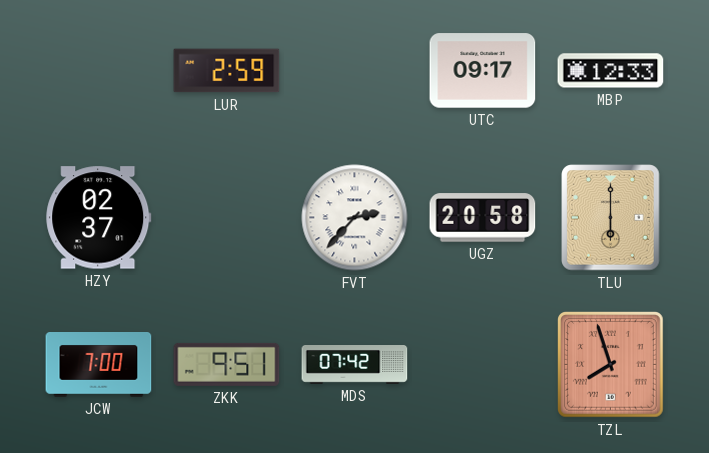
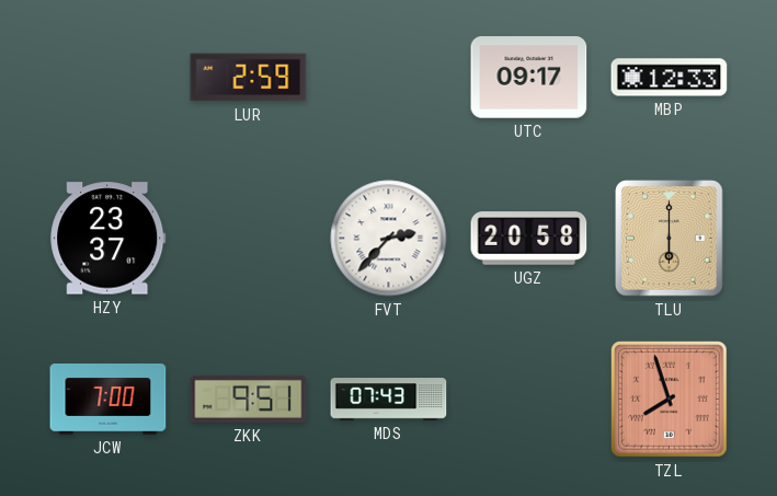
HZY: 02:37 -> 23:37
MDS: 07:42 -> 07:43
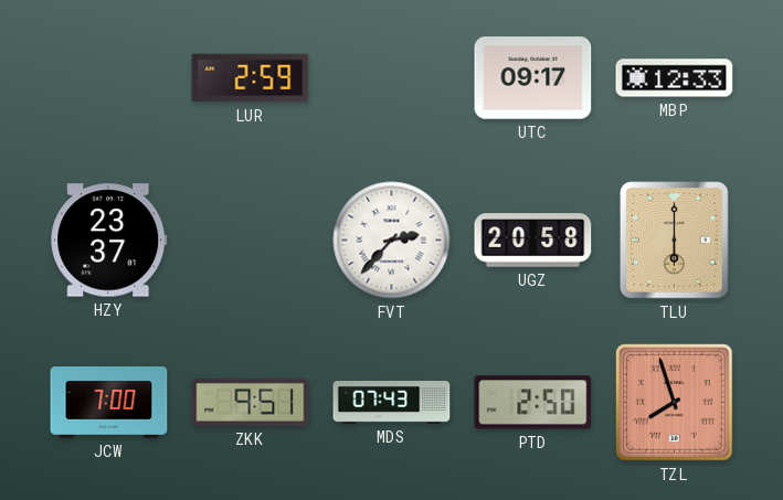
PTD: none -> 2:50
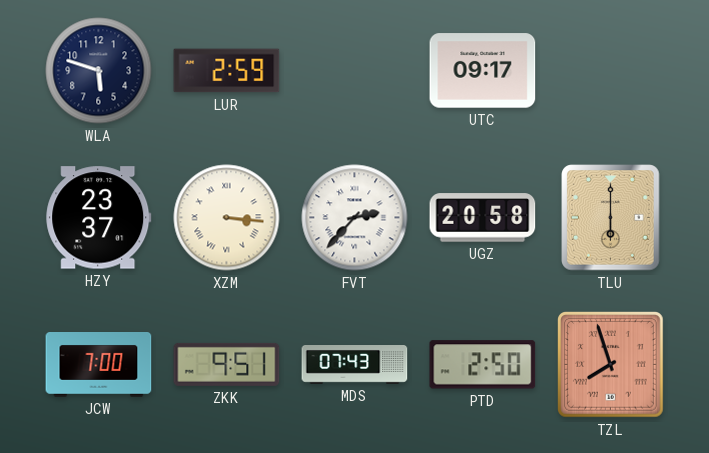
WLA: none -> 5:48
MBP: 12:33 -> none
XZM: none -> 3:16
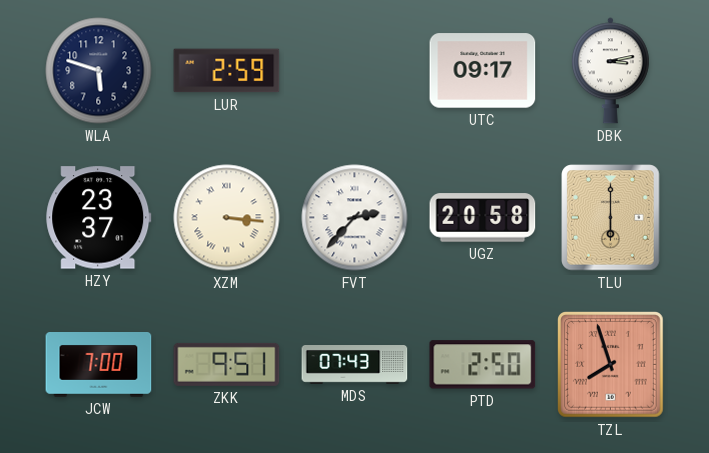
DBK: none -> 3:13
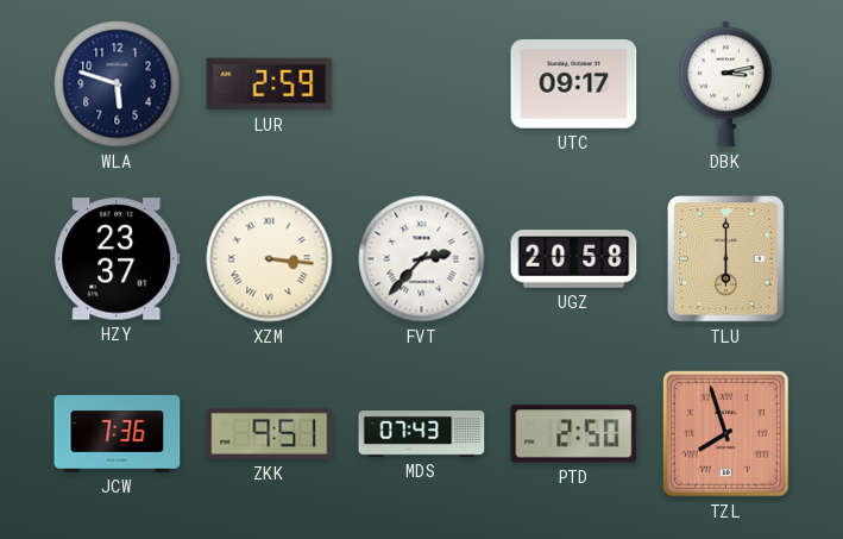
JCW: 7:00 -> 7:36
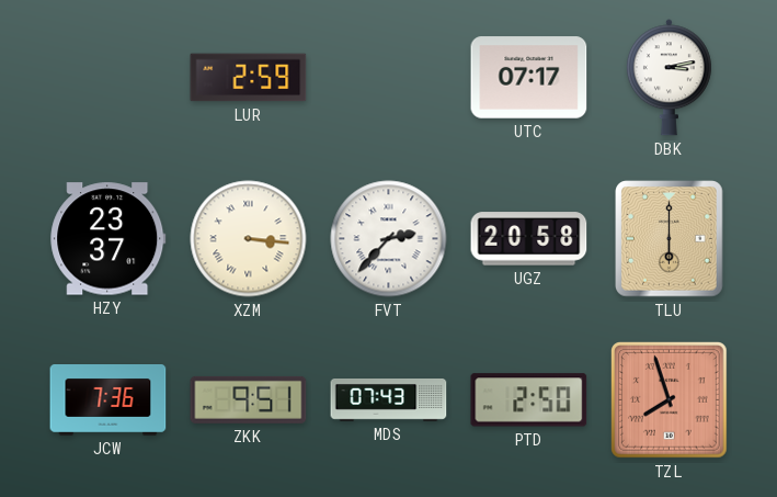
WLA: 5:48 -> none
UTC: 09:17 -> 07:17
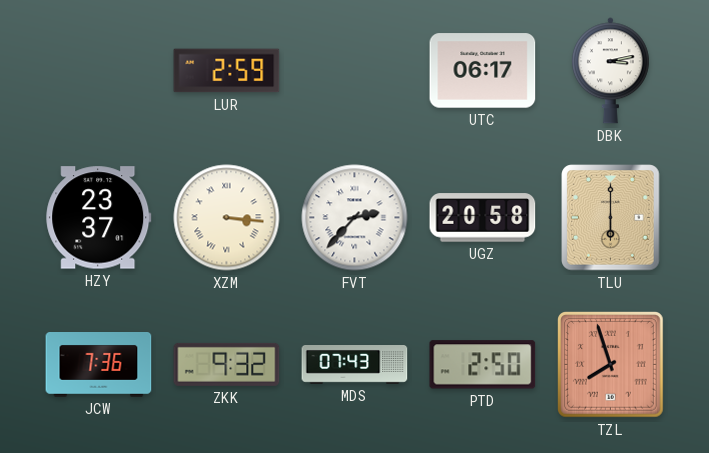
UTC: 07:17 -> 06:17
ZKK: 9:51 -> 9:32
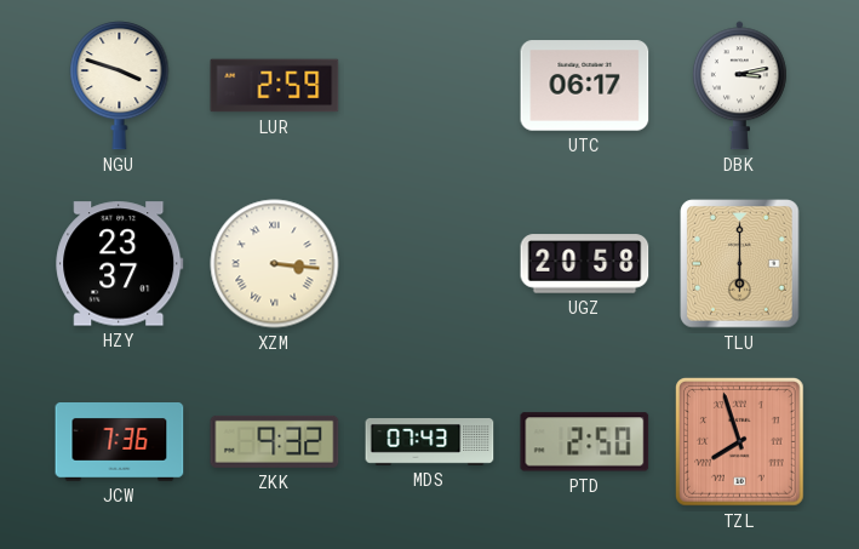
NGU: none -> 3:48
FVT: 2:37 -> none
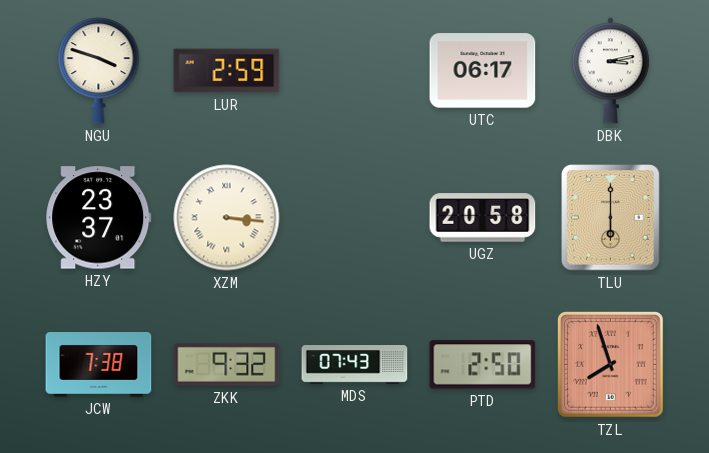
JCW: 7:36 -> 7:38
